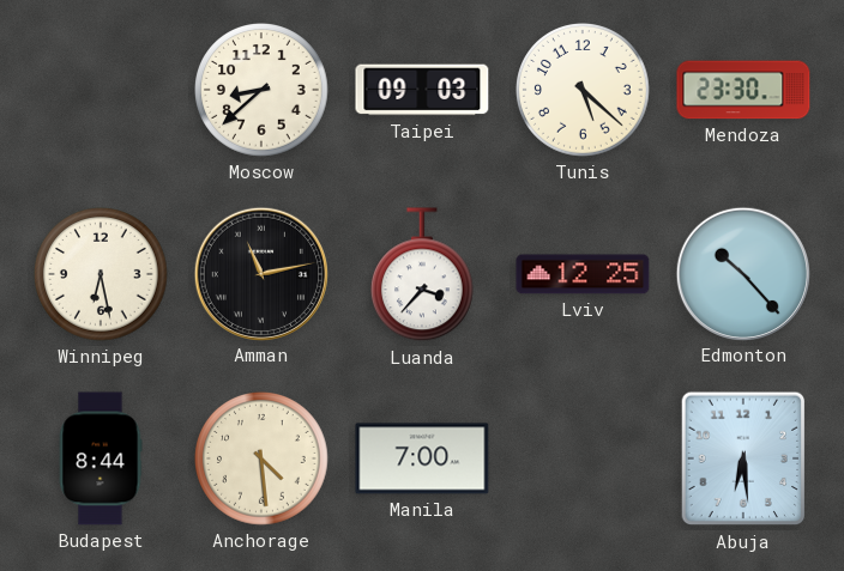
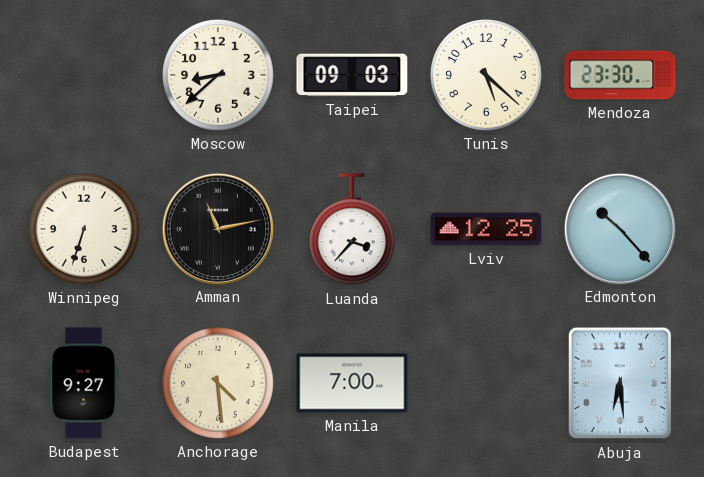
Winnipeg: 6:28 -> 6:33
Budapest: 8:44 -> 9:27
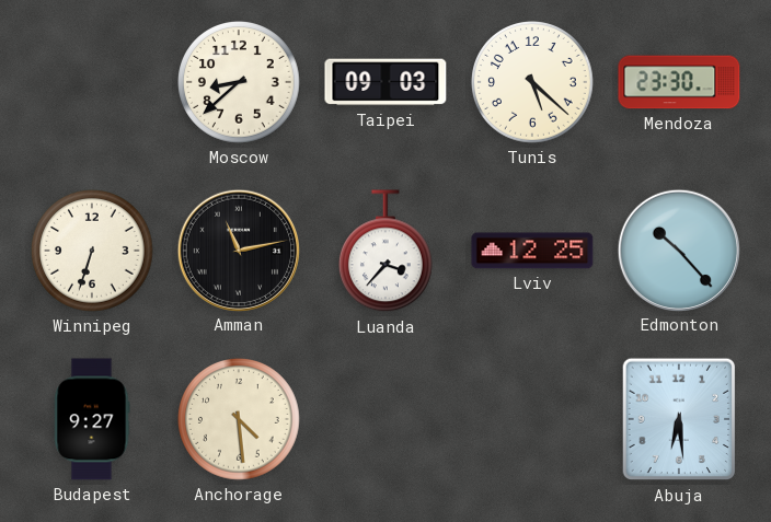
Manila: 7:00 -> none
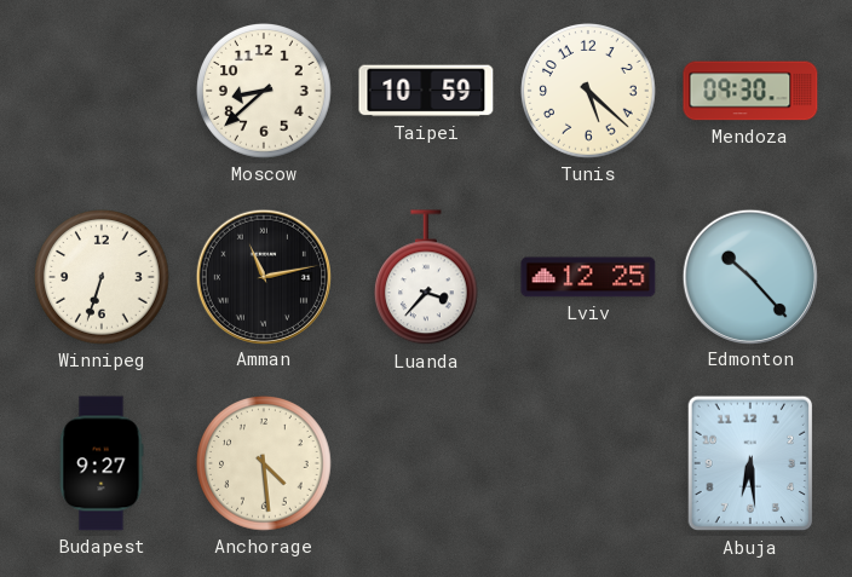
Taipei: 09:03 -> 10:59
Mendoza: 23:30 -> 09:30
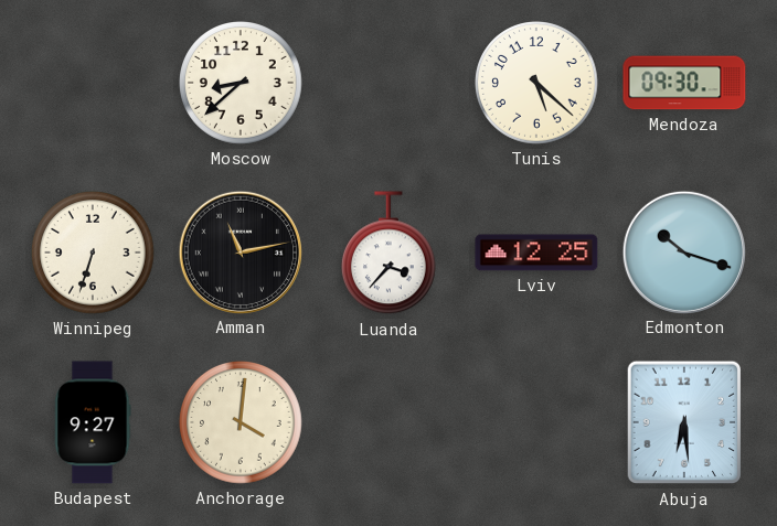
Taipei: 10:59 -> none
Edmonton: 10:23 -> 10:18
Anchorage: 4:29 -> 4:01
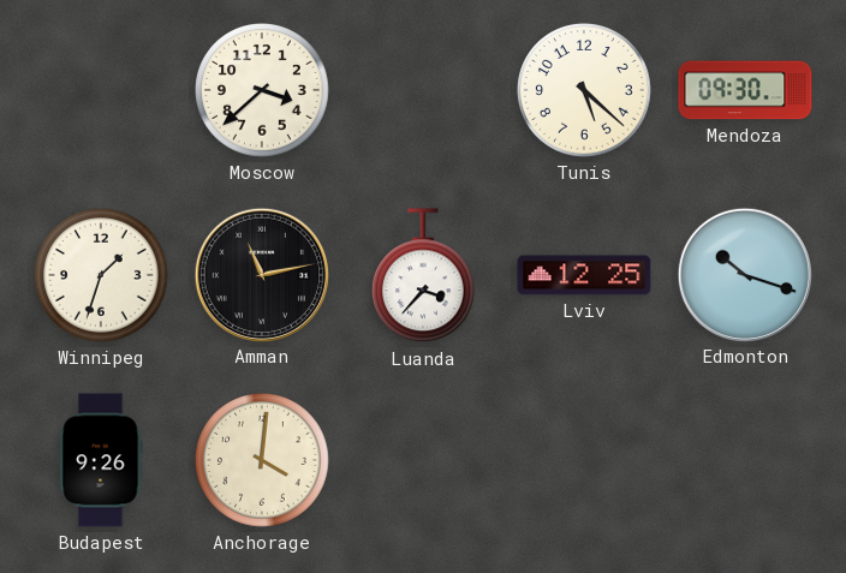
Moscow: 8:38 -> 3:38
Winnipeg: 6:33 -> 1:33
Budapest: 9:27 -> 9:26
Abuja: 6:29 -> none
